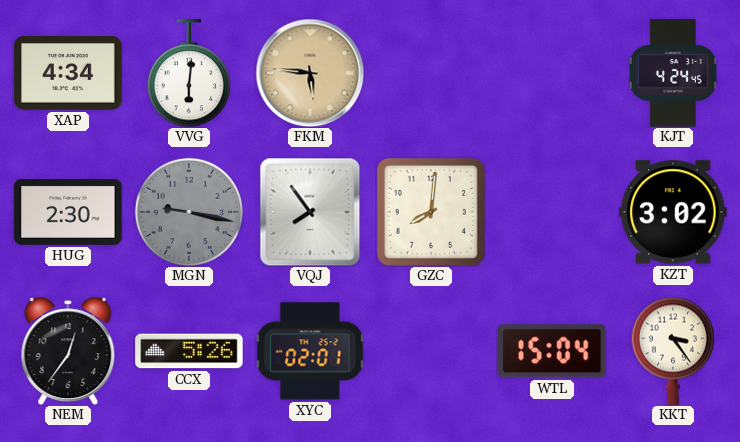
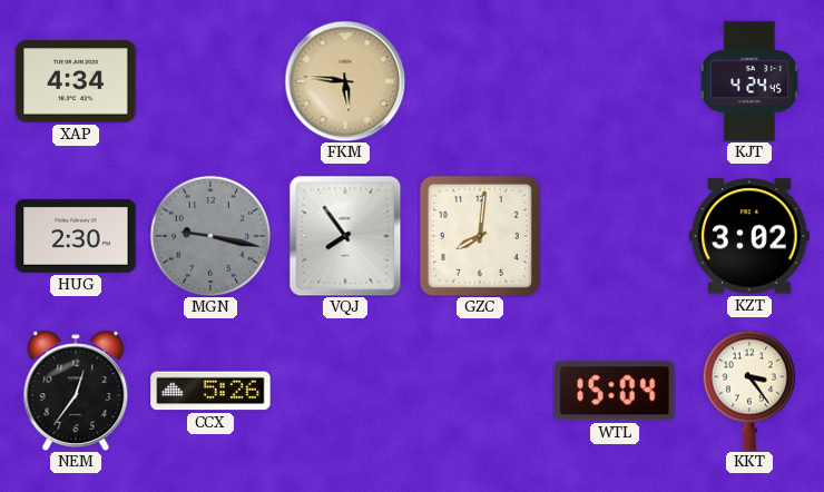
VVG: 6:01 -> none
XYC: 02:01 -> none
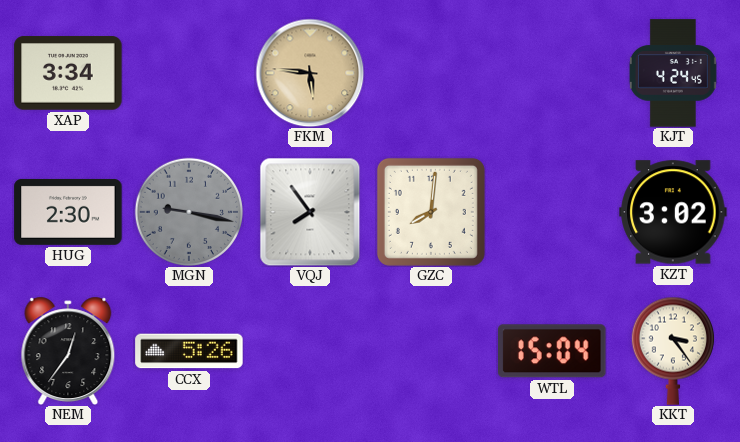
XAP: 4:34 -> 3:34
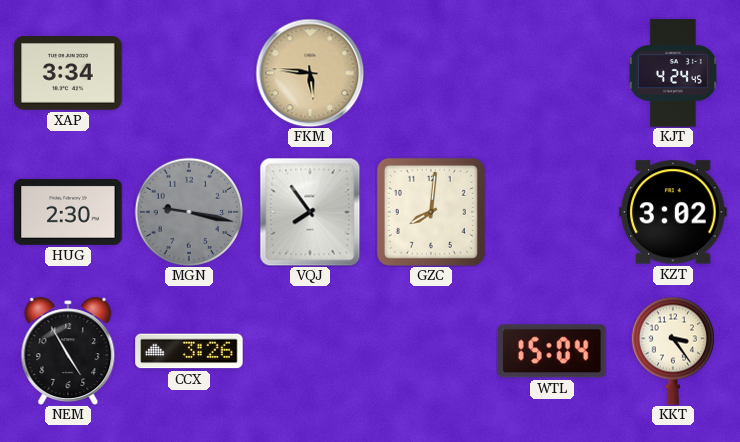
NEM: 12:36 -> 4:55
CCX: 5:26 -> 3:26
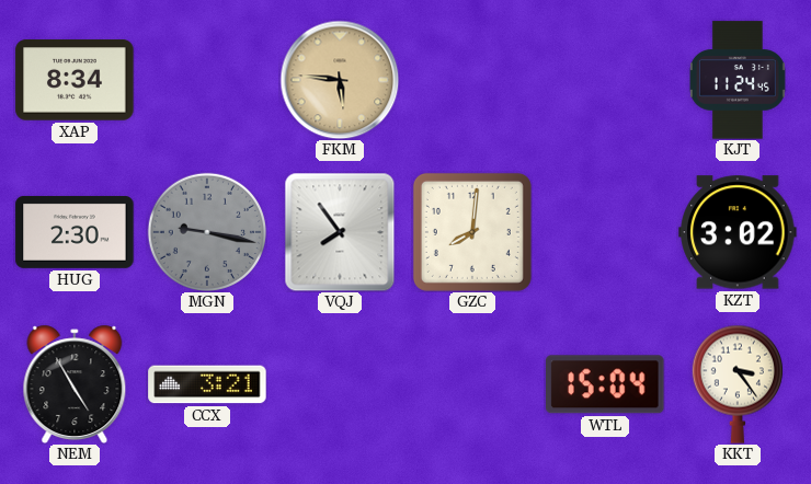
XAP: 3:34 -> 8:34
KJT: 4:24 -> 11:24
CCX: 3:26 -> 3:21
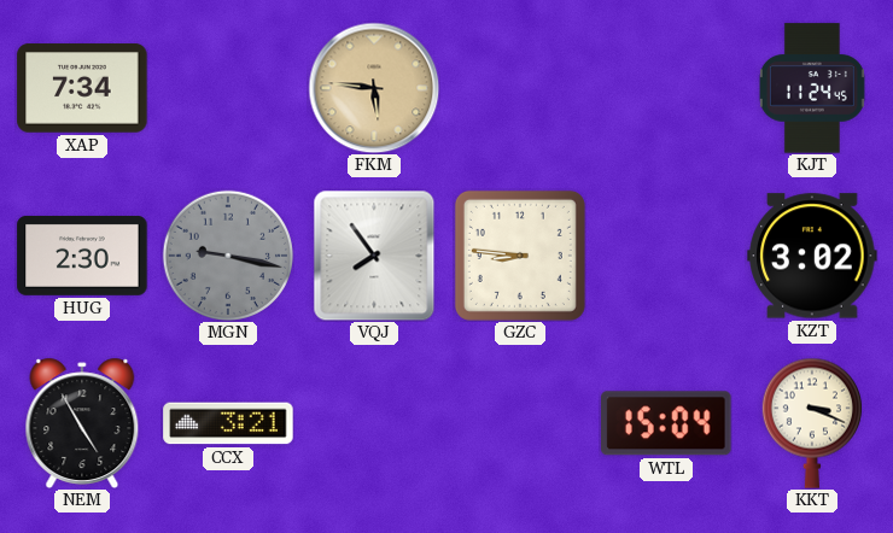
XAP: 8:34 -> 7:34
GZC: 8:01 -> 8:46
KKT: 3:24 -> 3:19
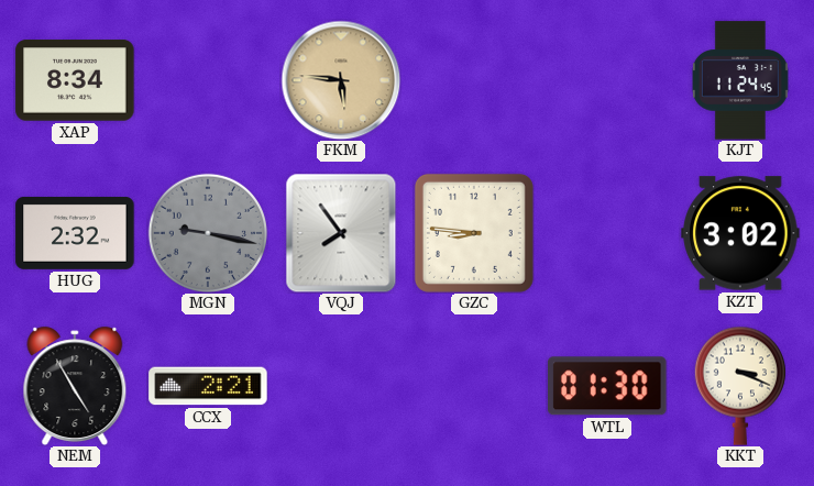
XAP: 7:34 -> 8:34
HUG: 2:30 -> 2:32
CCX: 3:21 -> 2:21
WTL: 15:04 -> 01:30
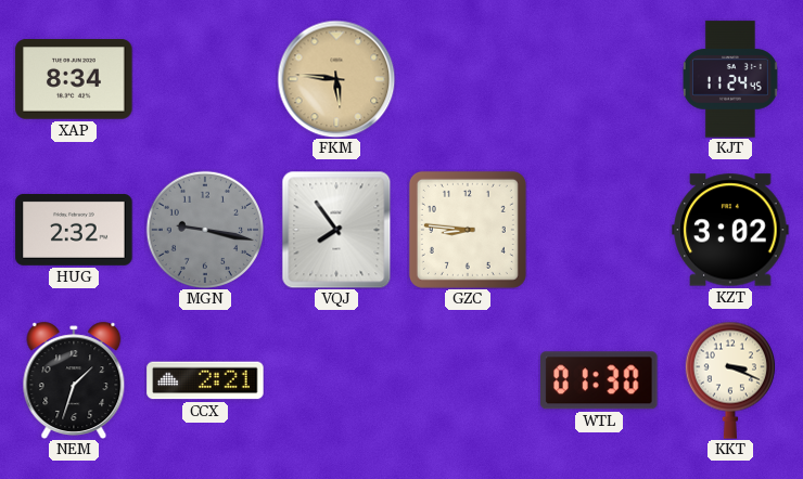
NEM: 4:55 -> 1:33
